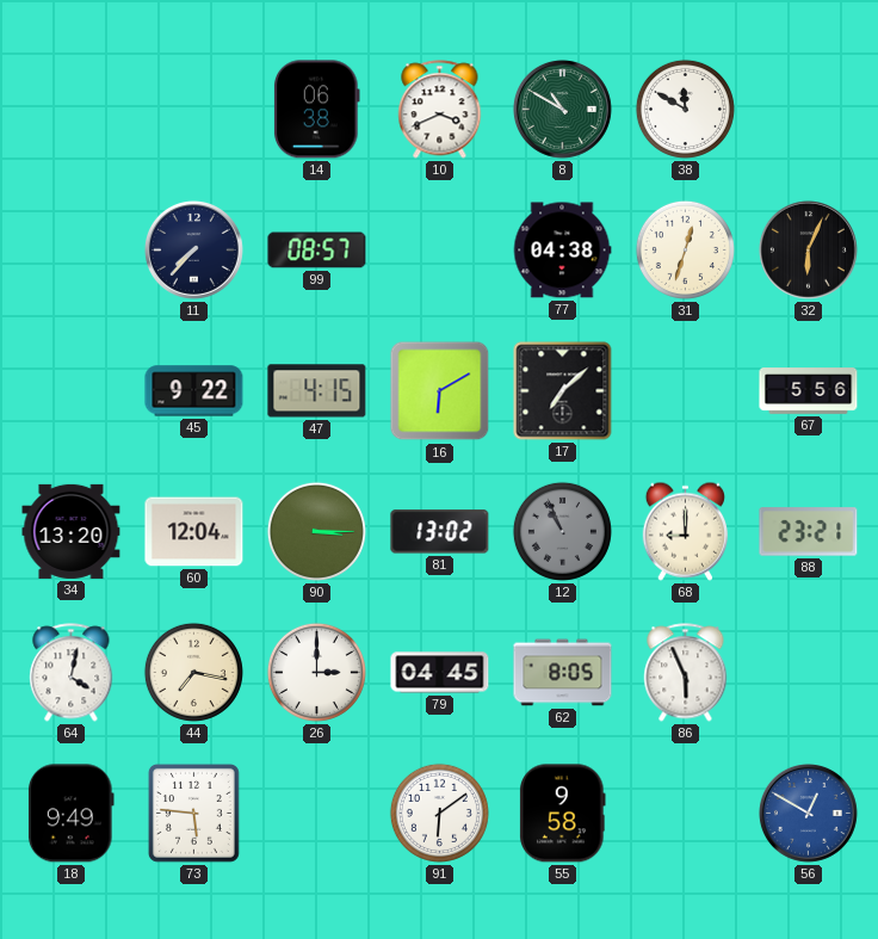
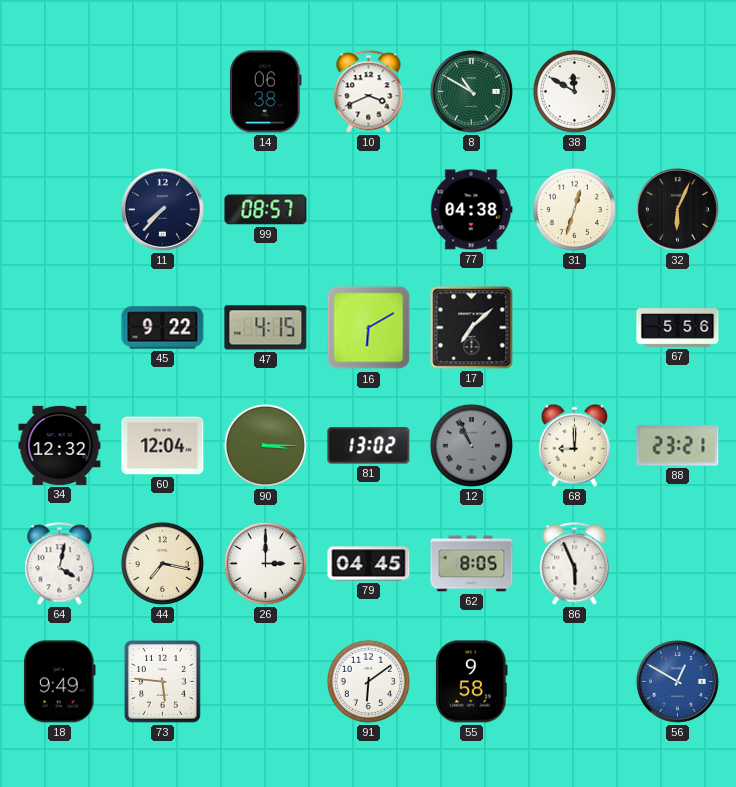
34: 13:20 -> 12:32
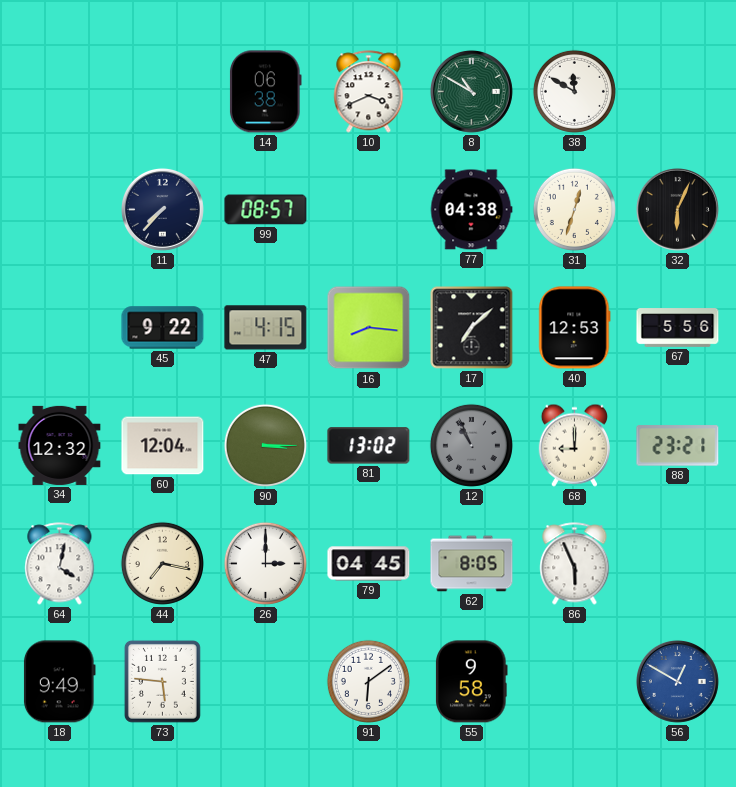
16: 6:10 -> 8:16
40: none -> 12:53
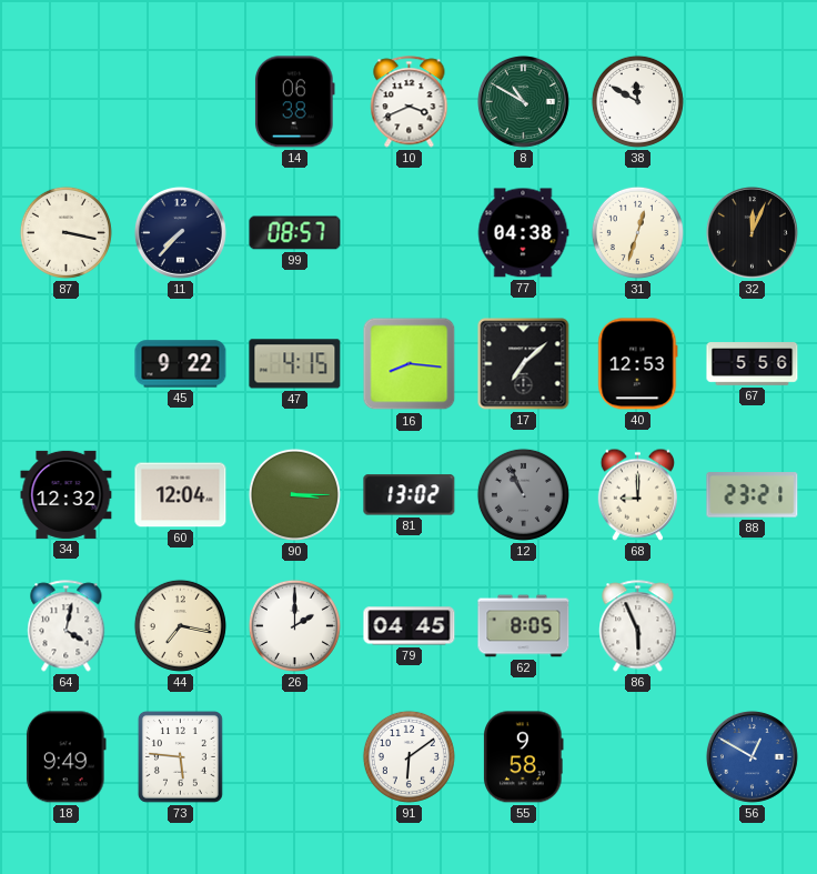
87: none -> 3:17
32: 6:04 -> 12:04
26: 3:00 -> 2:00
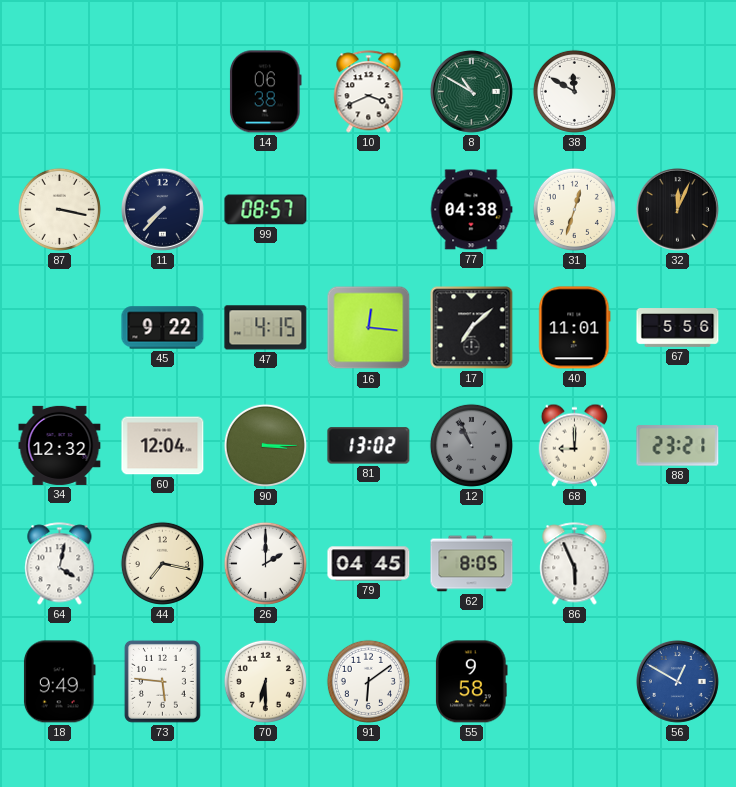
16: 8:16 -> 12:16
40: 12:53 -> 11:01
70: none -> 6:30
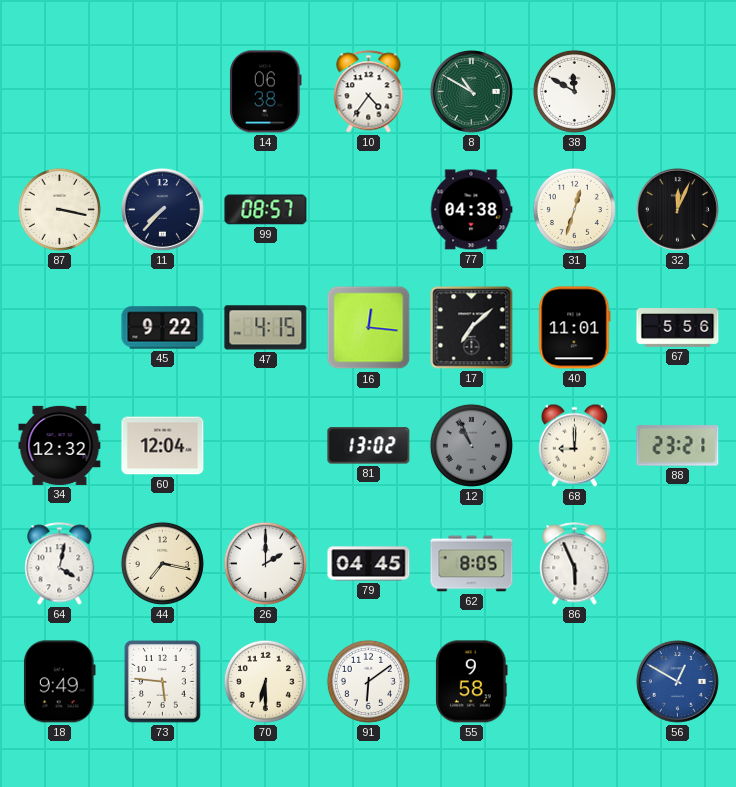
10: 3:41 -> 4:36
90: 3:15 -> none
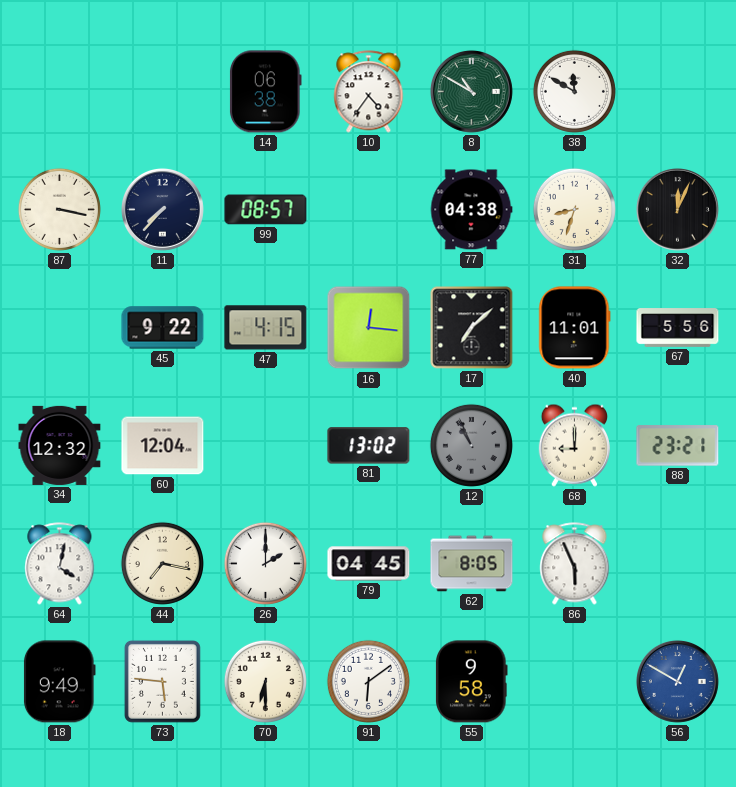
31: 12:33 -> 8:33
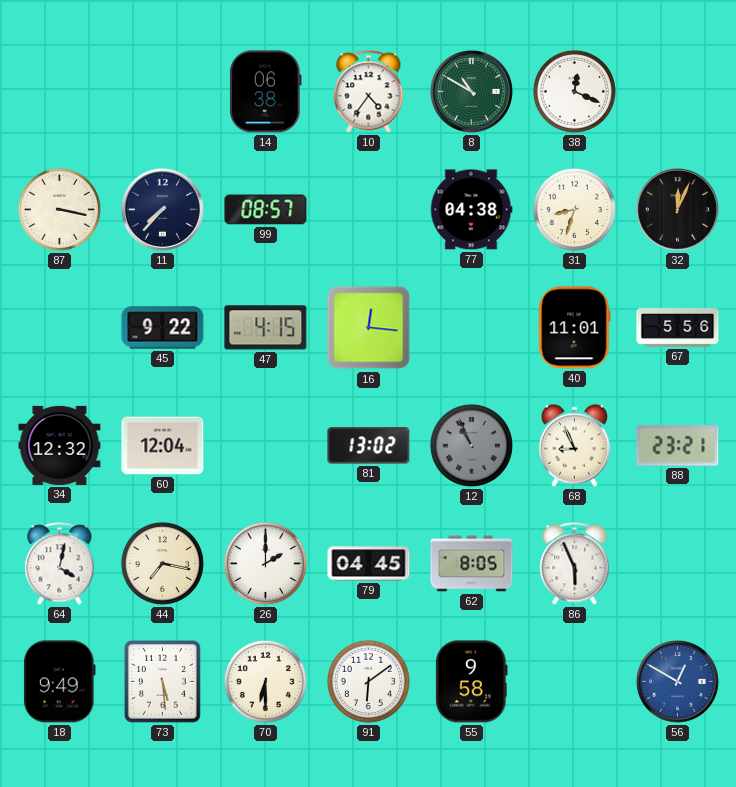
38: 11:50 -> 12:19
17: 7:08 -> none
68: 9:00 -> 8:56
73: 5:46 -> 5:29
